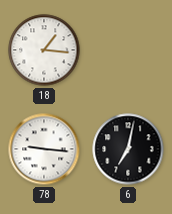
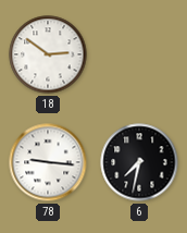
18: 1:16 -> 2:51
6: 7:02 -> 7:32
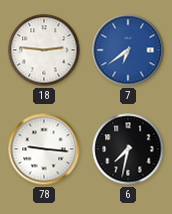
18: 2:51 -> 2:46
7: none -> 6:39
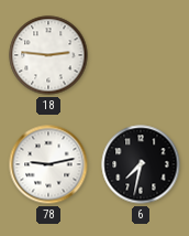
7: 6:39 -> none
78: 9:16 -> 9:13
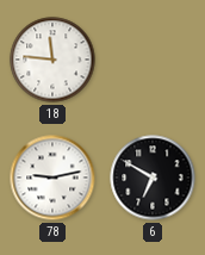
18: 2:46 -> 11:46
6: 7:32 -> 6:50
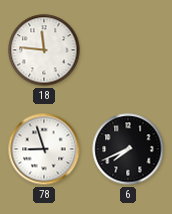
78: 9:13 -> 8:57
6: 6:50 -> 7:41
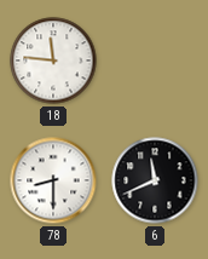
78: 8:57 -> 8:30
6: 7:41 -> 11:41
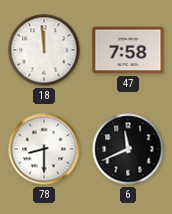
18: 11:46 -> 11:59
47: none -> 7:58
